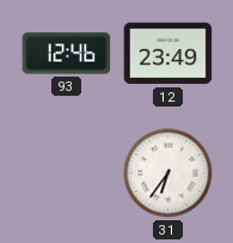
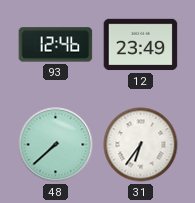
48: none -> 7:38
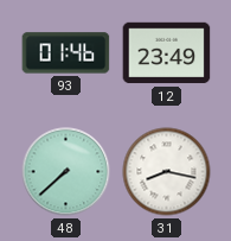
93: 12:46 -> 01:46
31: 6:36 -> 8:17
